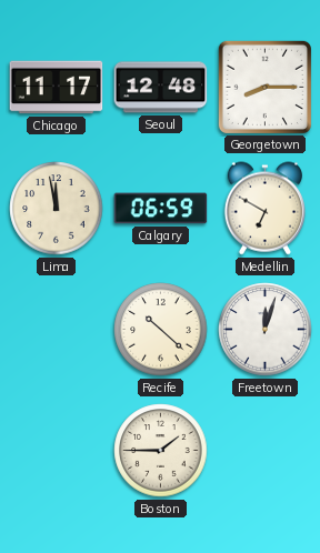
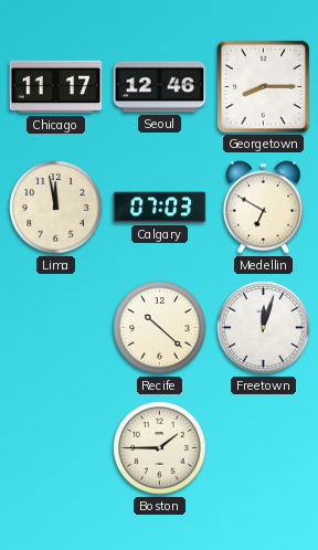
Seoul: 12:48 -> 12:46
Calgary: 06:59 -> 07:03
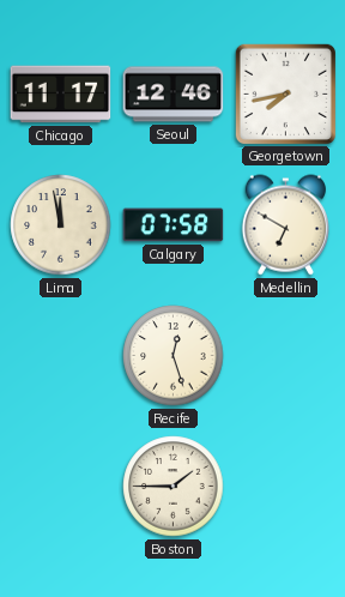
Georgetown: 8:15 -> 7:43
Calgary: 07:03 -> 07:58
Recife: 10:22 -> 12:27
Freetown: 12:03 -> none
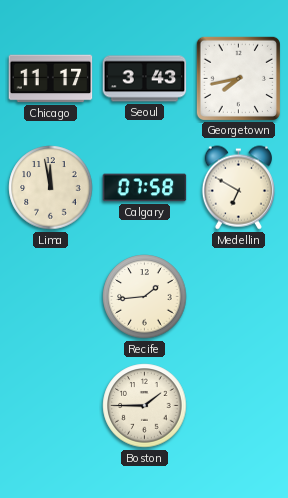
Seoul: 12:46 -> 3:43
Recife: 12:27 -> 1:44
